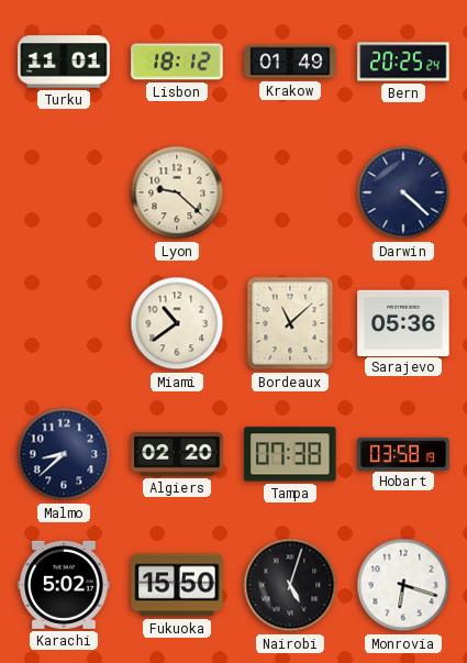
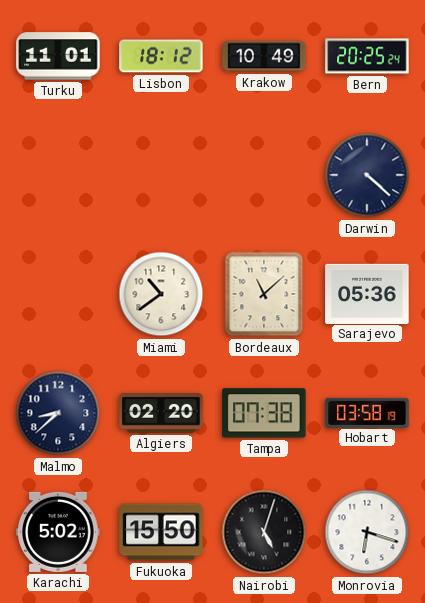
Krakow: 01:49 -> 10:49
Lyon: 9:22 -> none
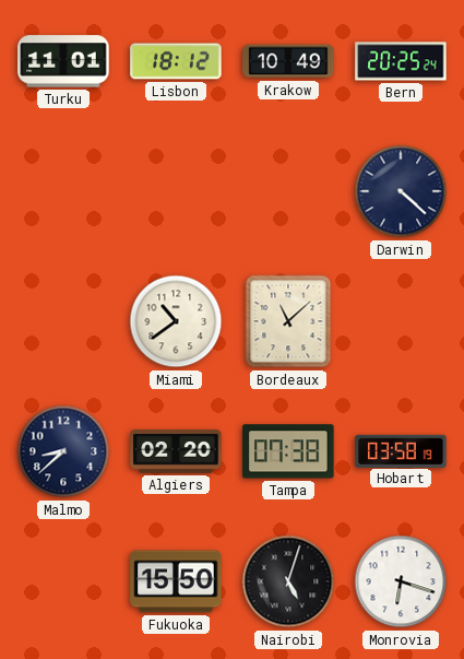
Sarajevo: 05:36 -> none
Karachi: 5:02 -> none
